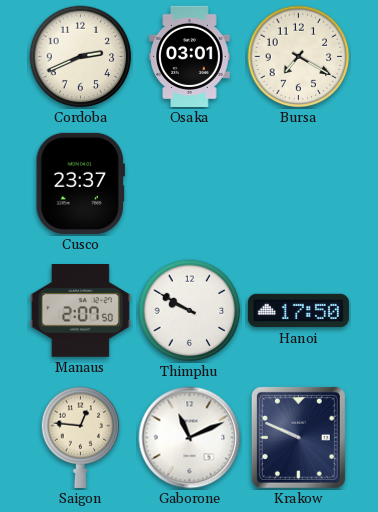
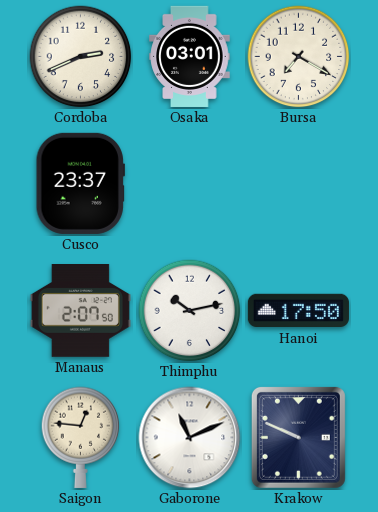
Thimphu: 9:50 -> 10:13
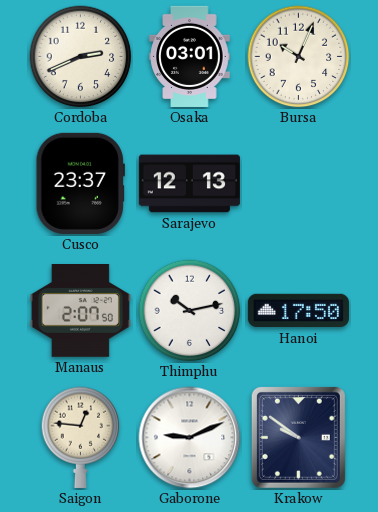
Bursa: 7:20 -> 10:04
Sarajevo: none -> 12:13
Gaborone: 11:11 -> 9:11
Krakow: 9:49 -> 9:51
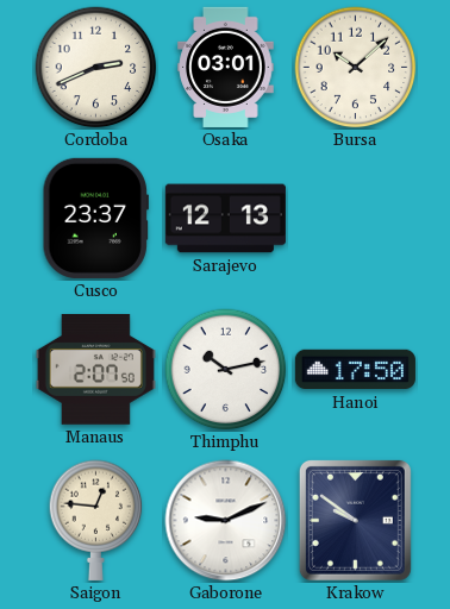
Bursa: 10:04 -> 10:08
